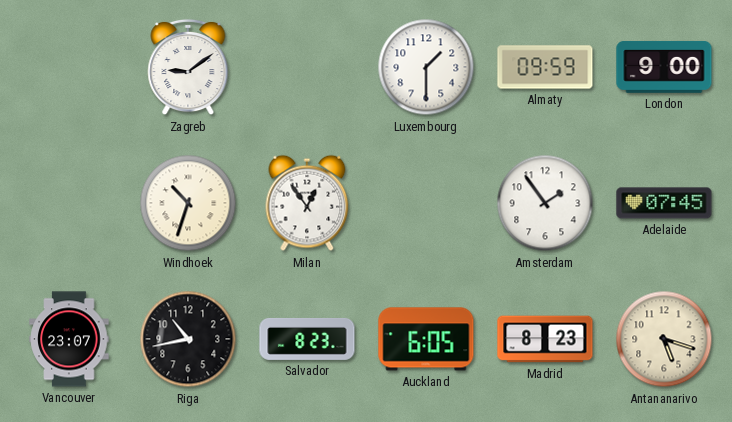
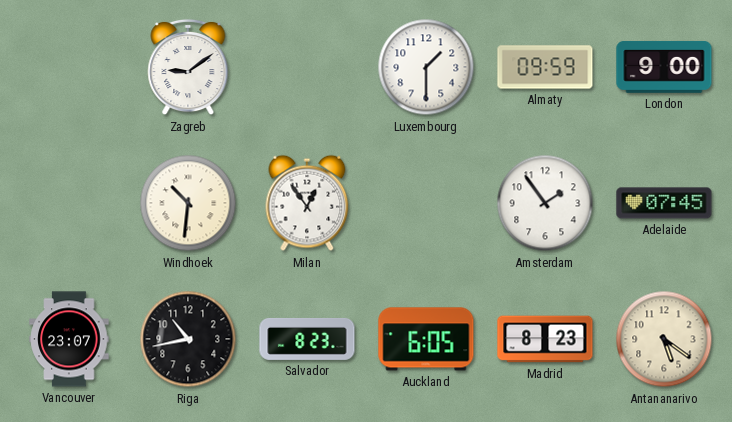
Windhoek: 10:33 -> 10:31
Antananarivo: 5:18 -> 5:21
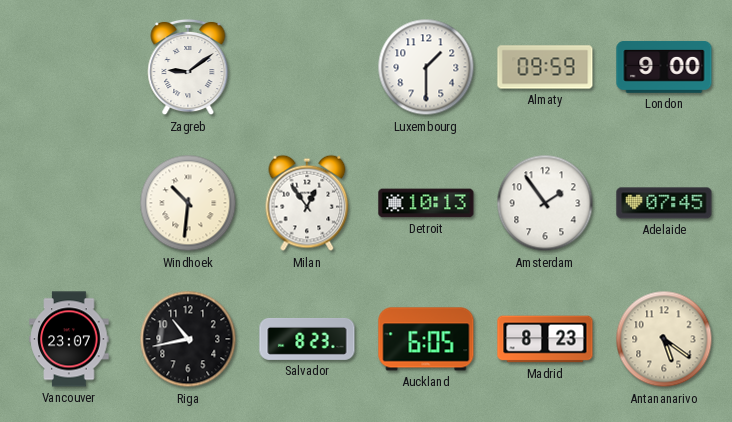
Detroit: none -> 10:13
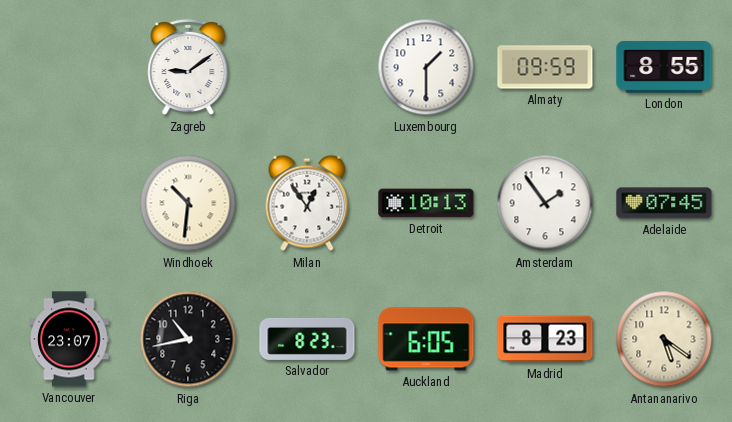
London: 9:00 -> 8:55
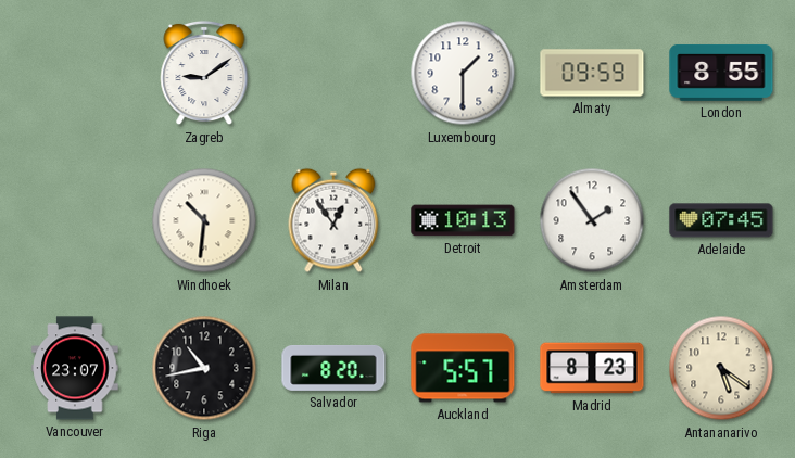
Salvador: 8:23 -> 8:20
Auckland: 6:05 -> 5:57
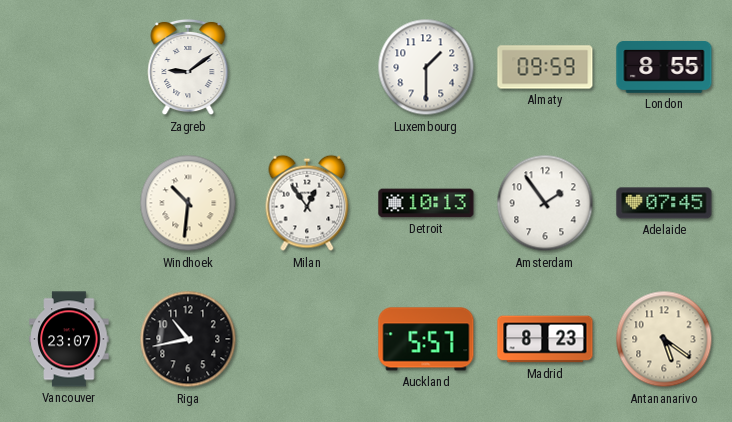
Salvador: 8:20 -> none
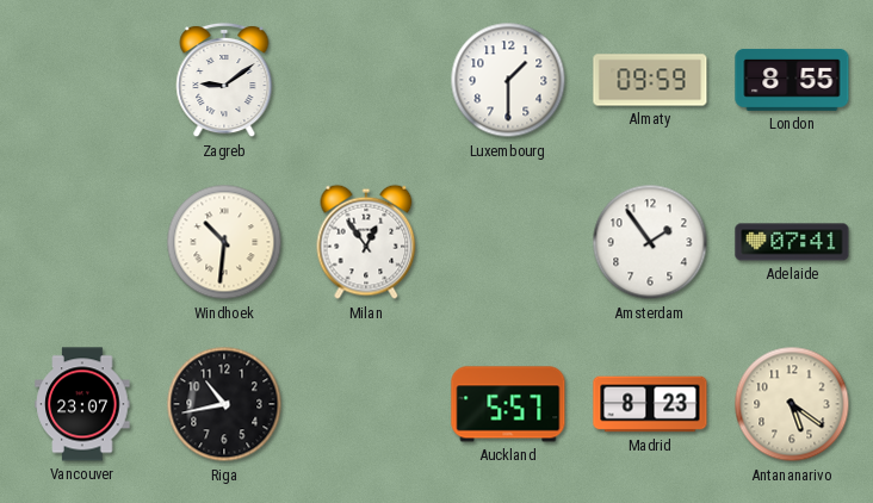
Detroit: 10:13 -> none
Adelaide: 07:45 -> 07:41
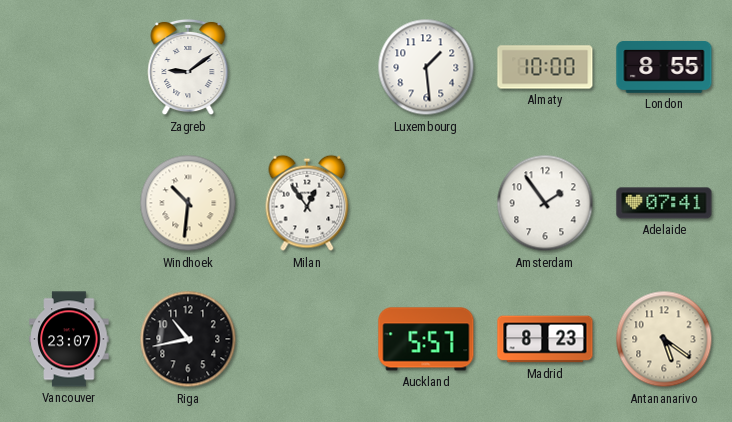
Luxembourg: 1:30 -> 1:29
Almaty: 09:59 -> 10:00
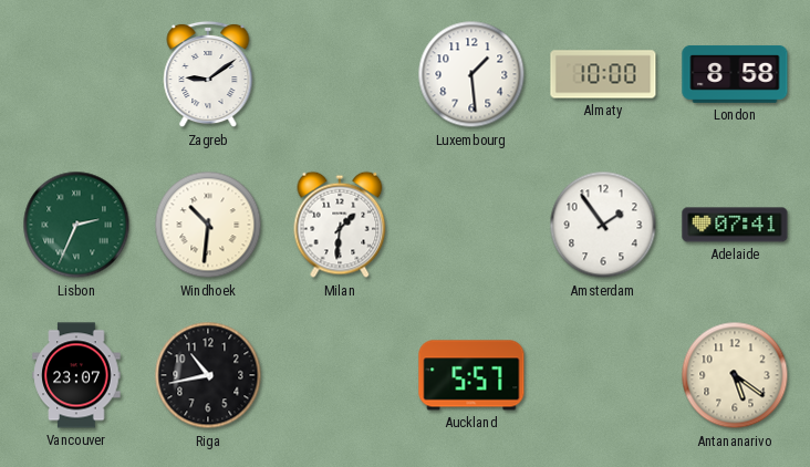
London: 8:55 -> 8:58
Lisbon: none -> 2:34
Milan: 12:54 -> 1:31
Madrid: 8:23 -> none
